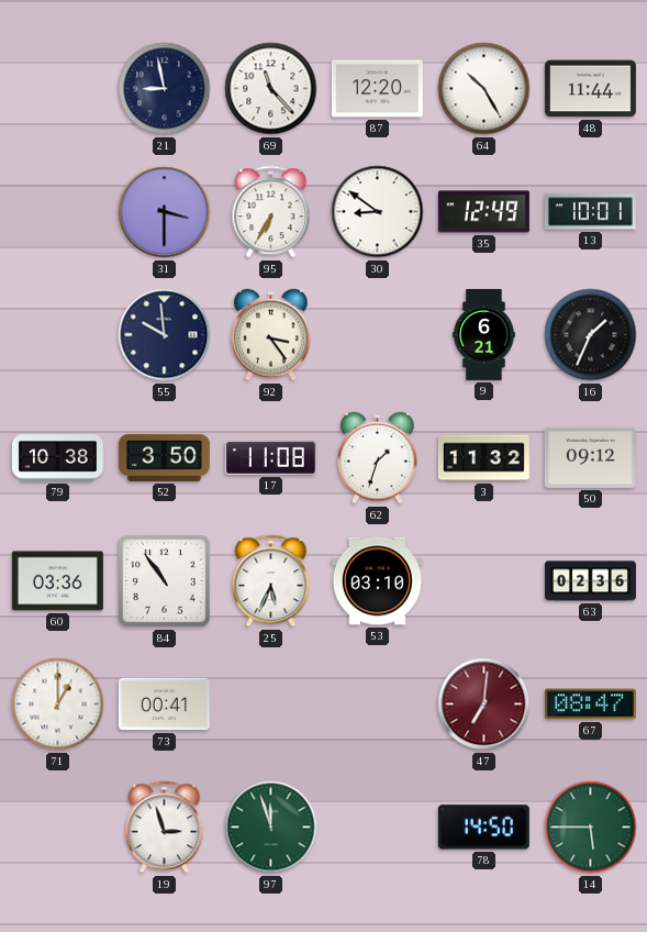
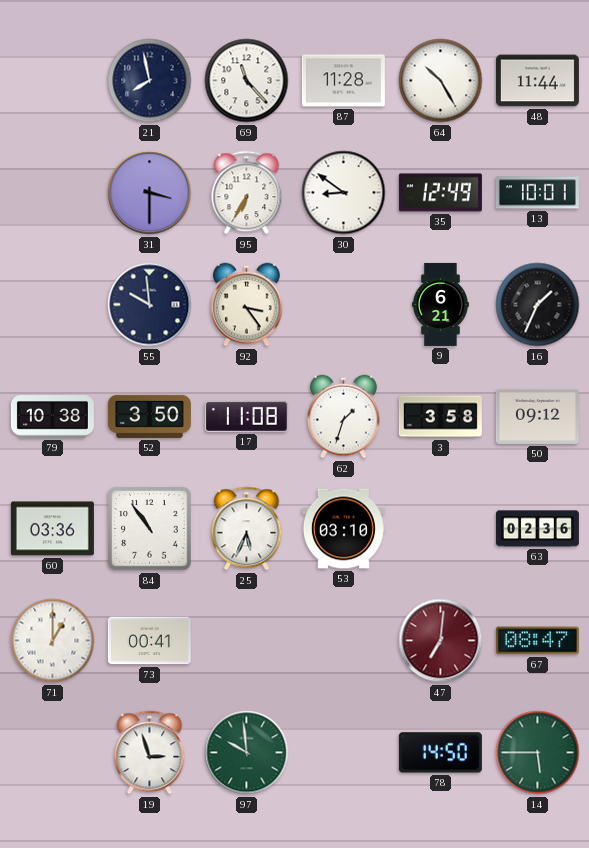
21: 8:58 -> 7:58
87: 12:20 -> 11:28
3: 11:32 -> 3:58
97: 11:57 -> 9:59
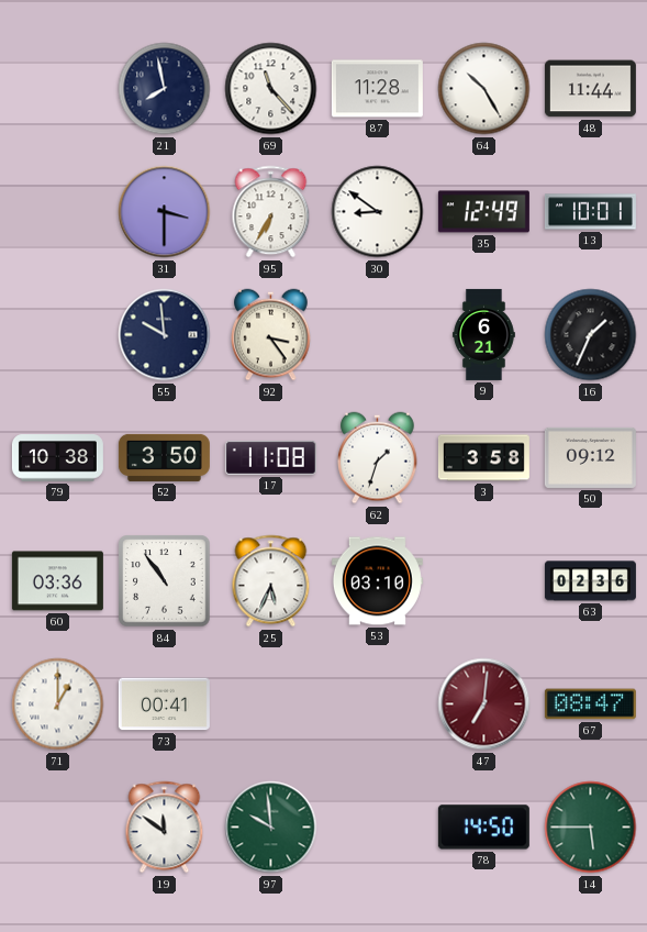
19: 2:57 -> 11:51
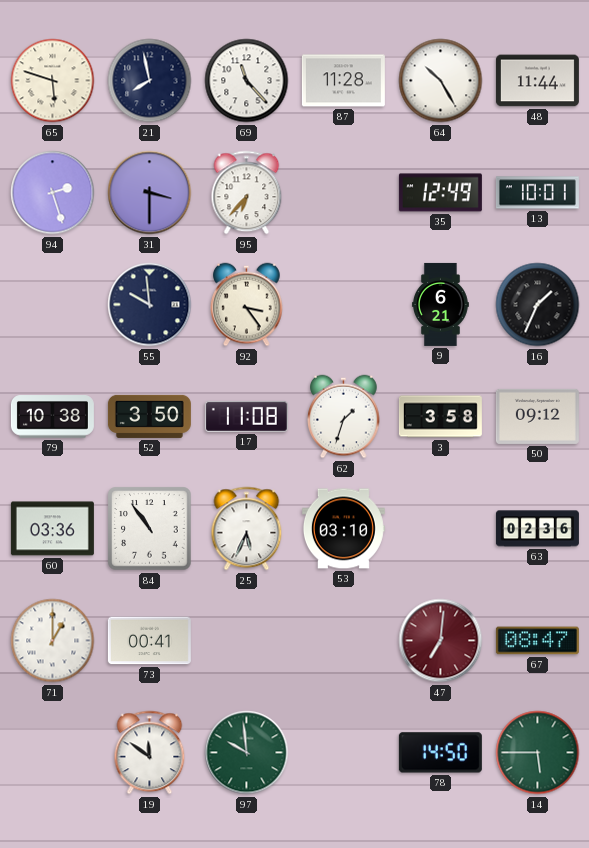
65: none -> 5:48
94: none -> 2:27
95: 6:35 -> 6:37
30: 8:51 -> none
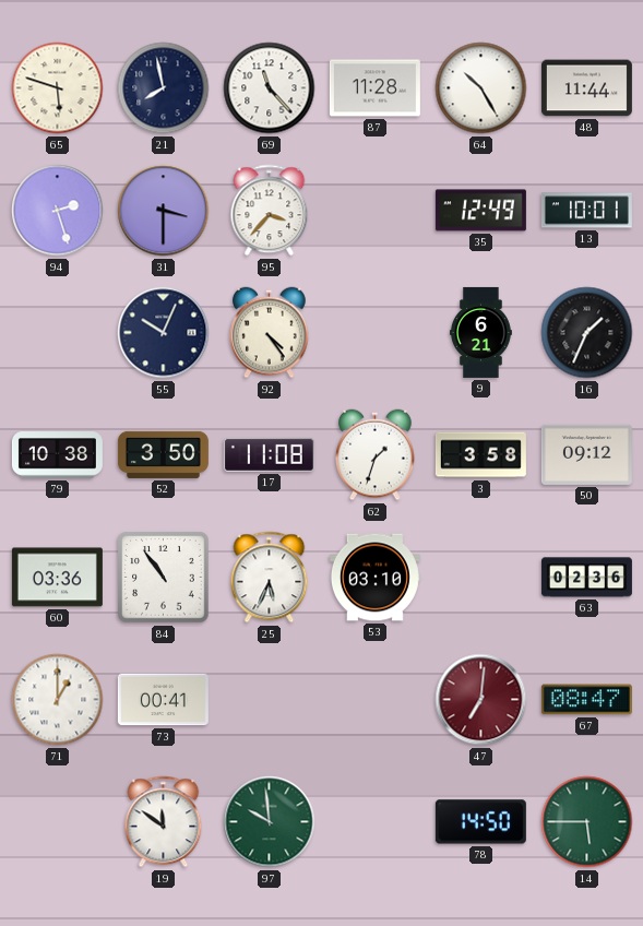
95: 6:37 -> 3:37
55: 9:59 -> 10:04
92: 3:24 -> 4:24
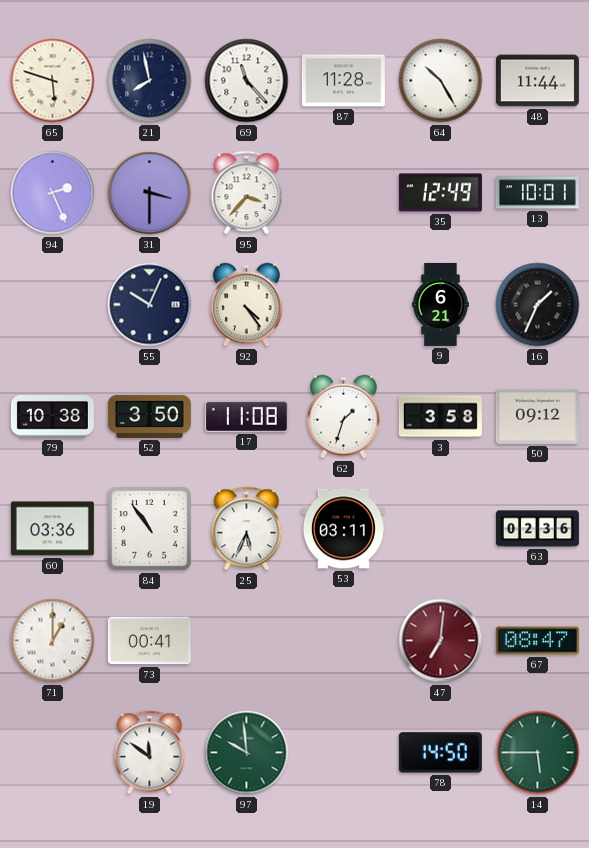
94: 2:27 -> 2:26
53: 03:10 -> 03:11
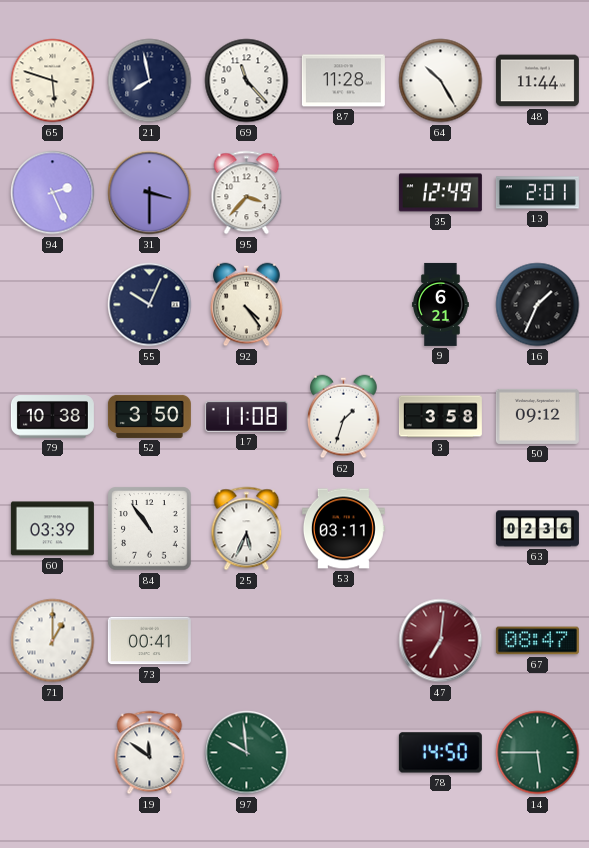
13: 10:01 -> 2:01
60: 03:36 -> 03:39
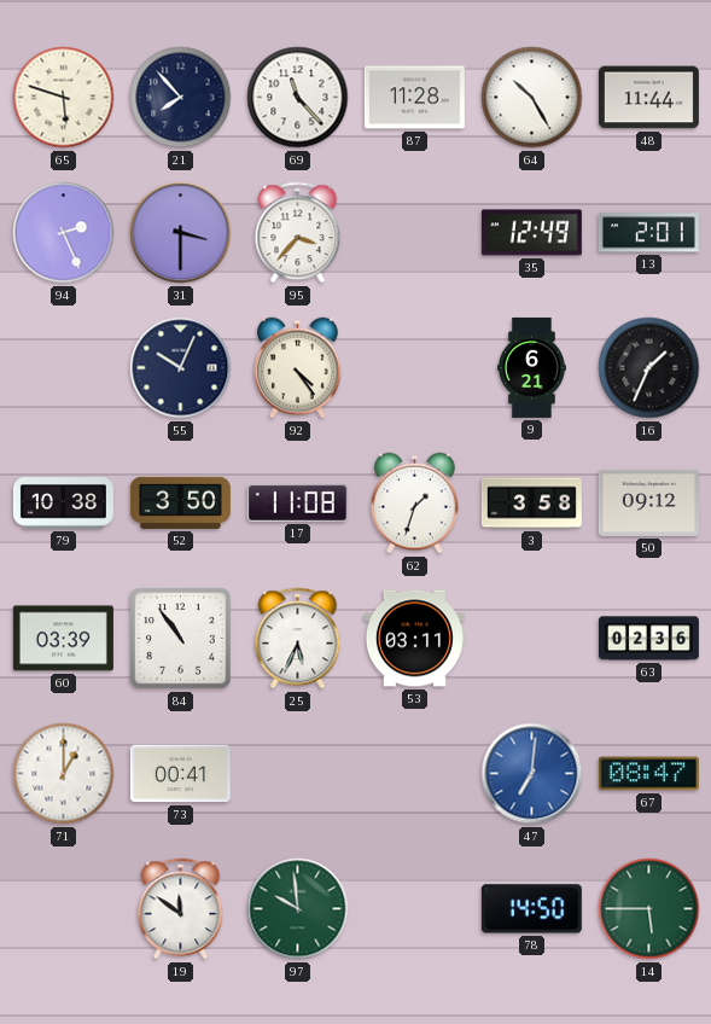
21: 7:58 -> 7:53
47 dial: burgundy -> blue
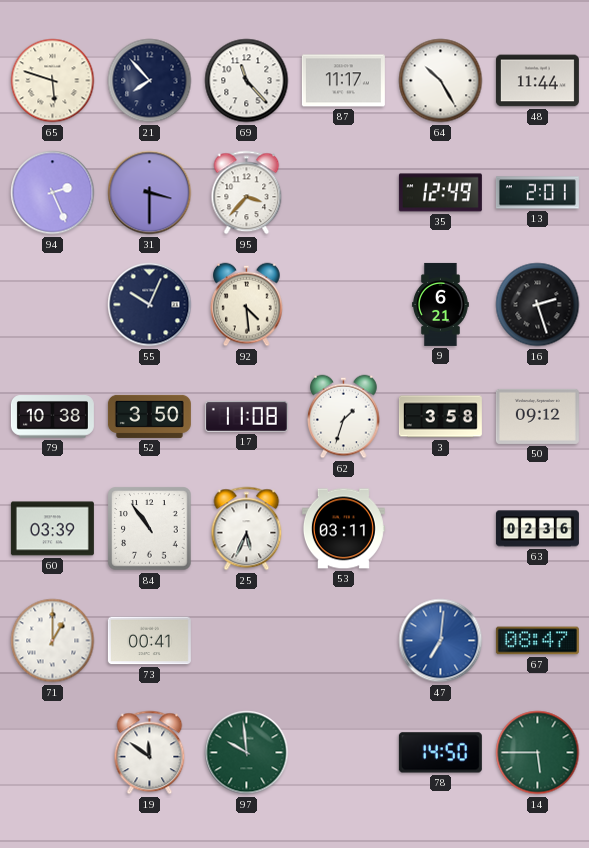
87: 11:28 -> 11:17
92: 4:24 -> 4:29
16: 1:34 -> 2:27
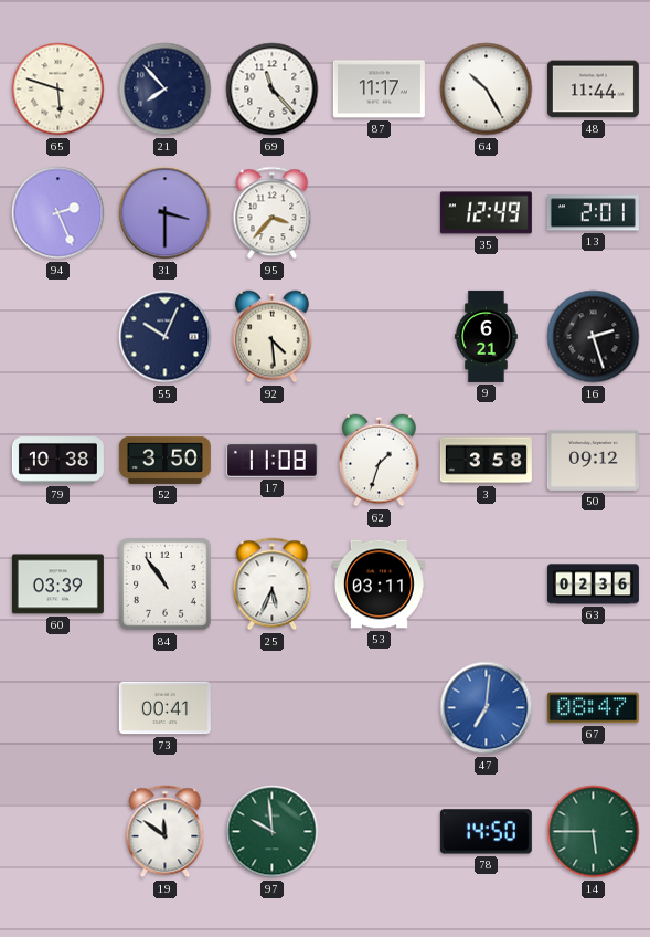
71: 1:00 -> none
